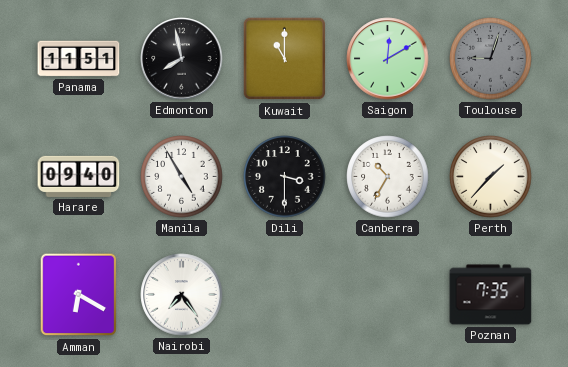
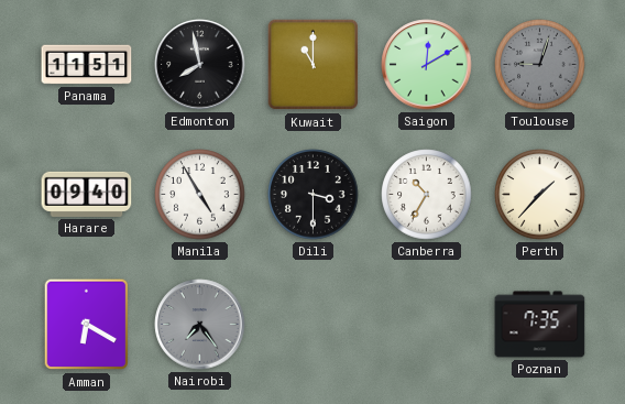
Nairobi dial: white -> grey
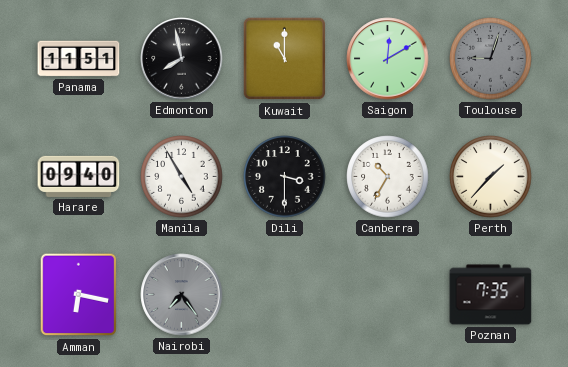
Amman: 6:20 -> 6:17
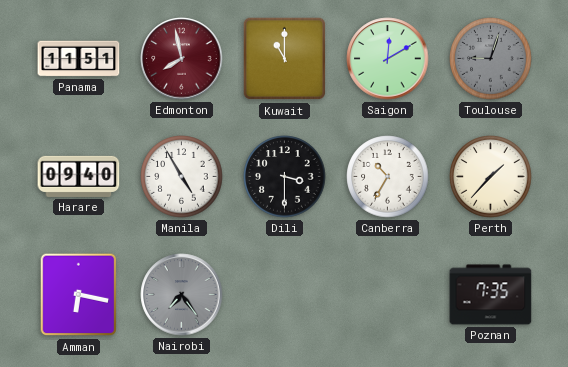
Edmonton dial: black -> burgundy
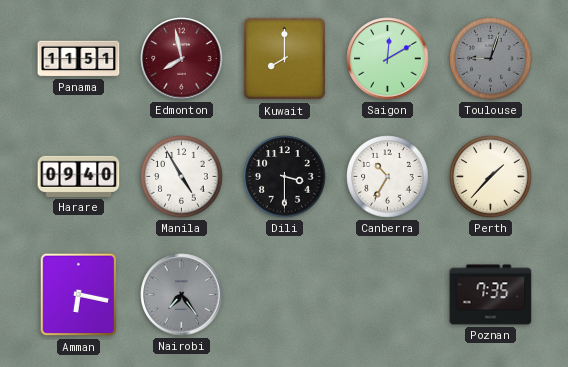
Kuwait: 11:00 -> 8:00
